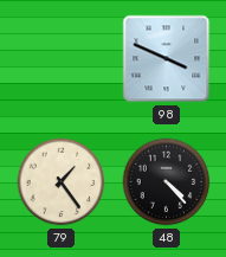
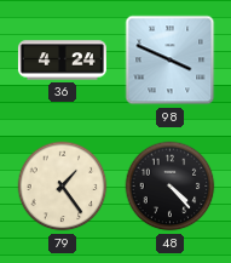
36: none -> 4:24
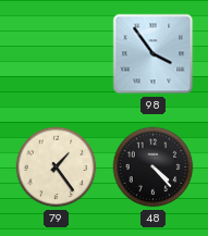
36: 4:24 -> none
98: 3:49 -> 3:54
